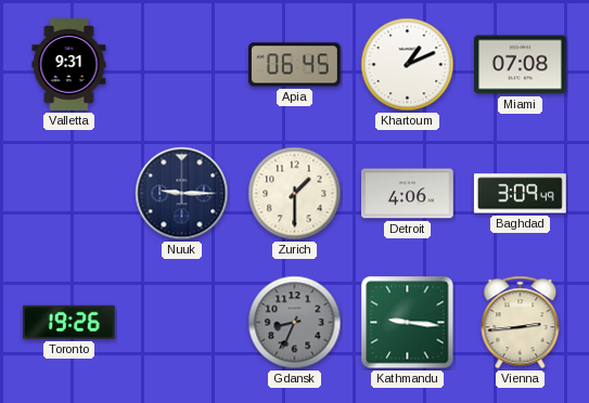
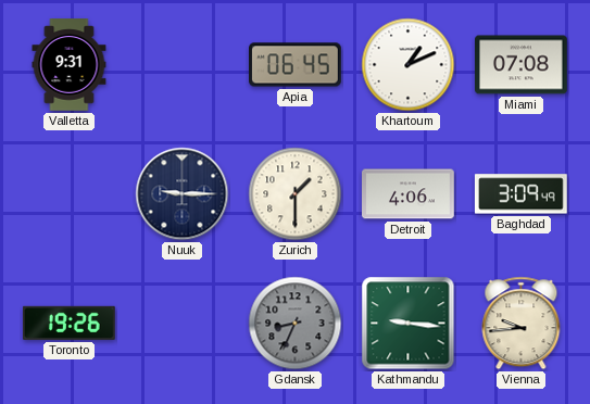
Vienna: 2:44 -> 9:44
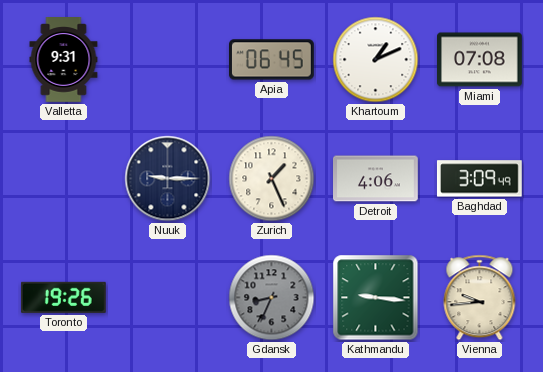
Zurich: 1:30 -> 1:26
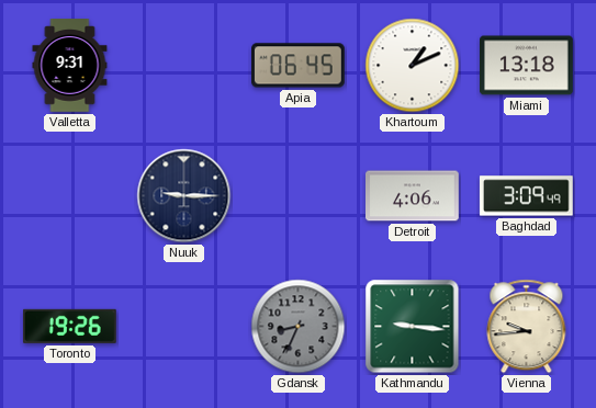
Miami: 07:08 -> 13:18
Zurich: 1:26 -> none
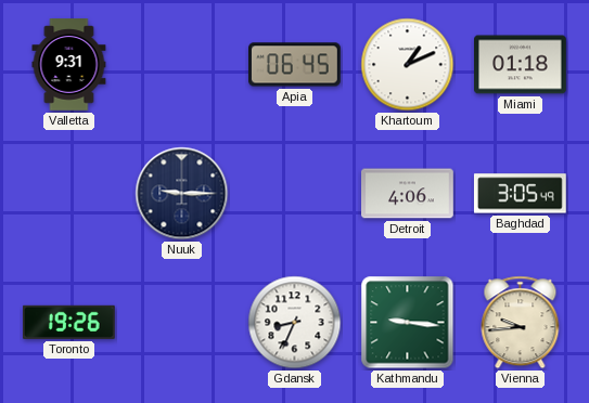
Miami: 13:18 -> 01:18
Baghdad: 3:09 -> 3:05
Gdansk dial: grey -> white
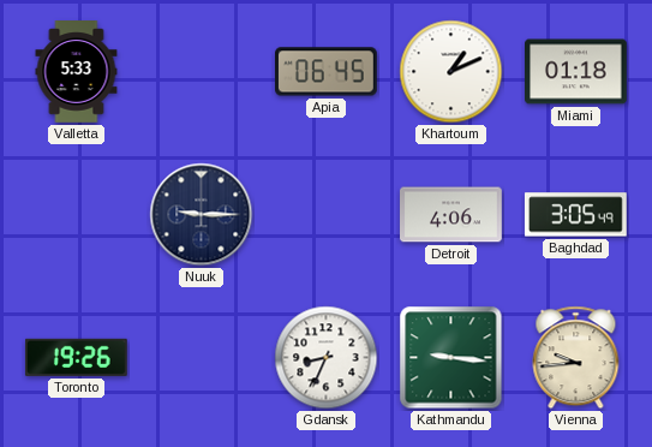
Valletta: 9:31 -> 5:33
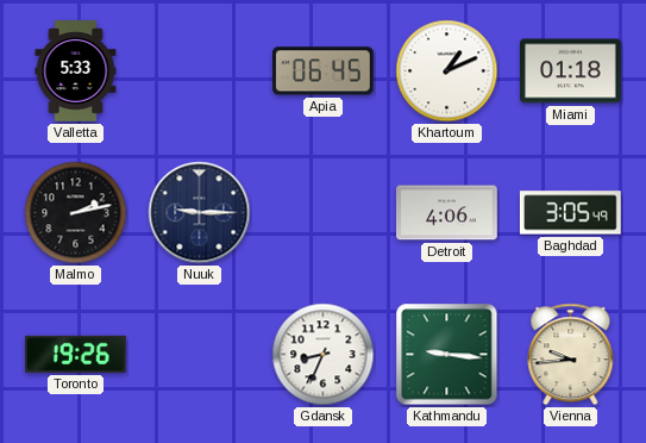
Malmo: none -> 2:13
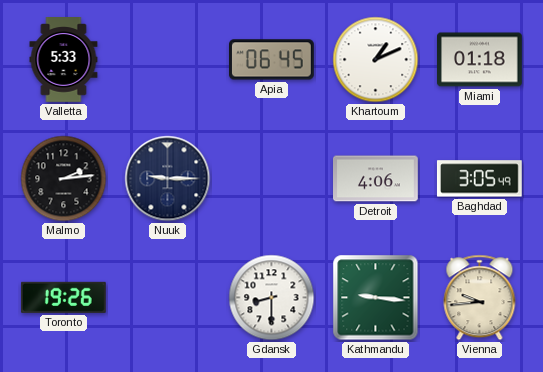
Malmo: 2:13 -> 2:14
Gdansk: 8:34 -> 8:30
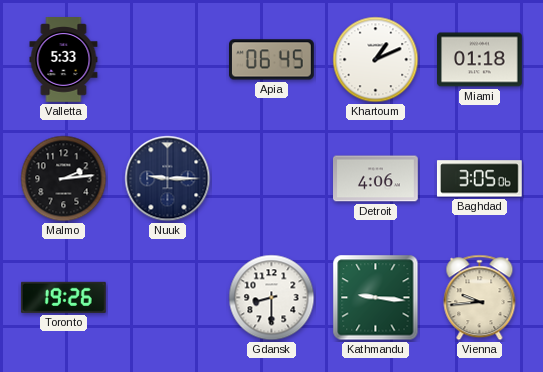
Baghdad: 3:05:49 -> 3:05:06
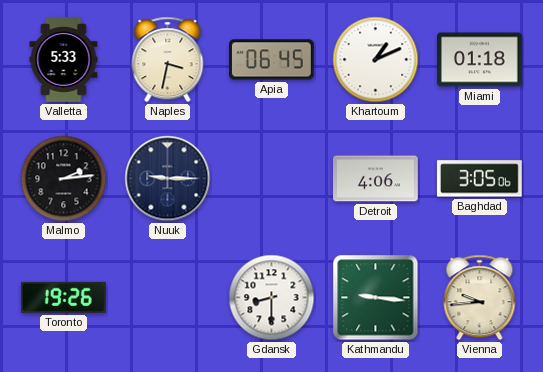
Naples: none -> 3:32
